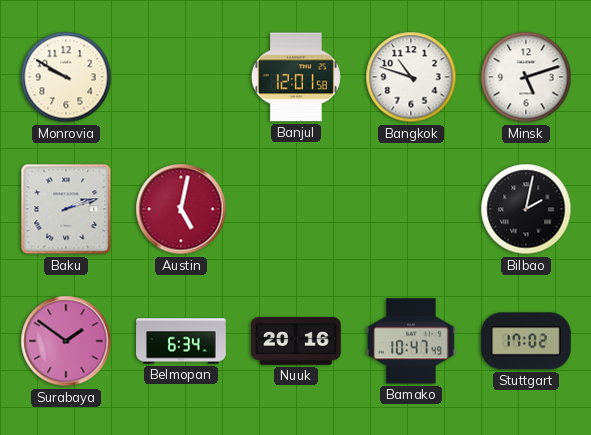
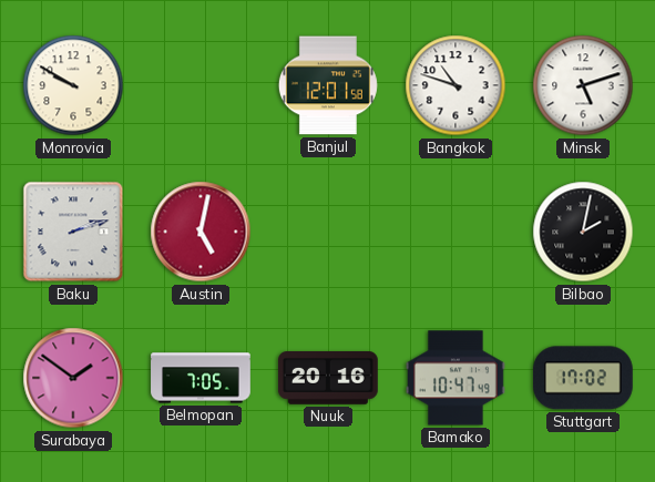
Belmopan: 6:34 -> 7:05
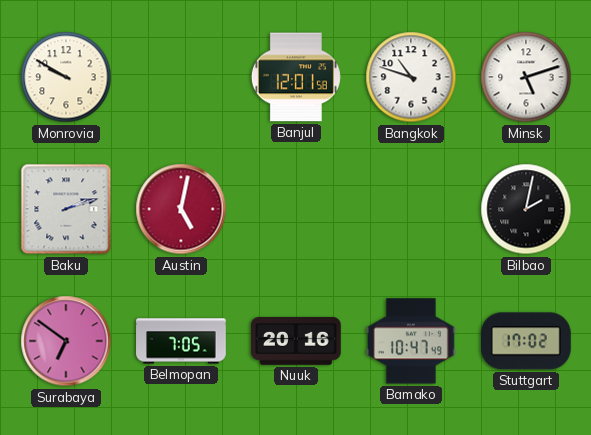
Surabaya: 1:51 -> 6:51
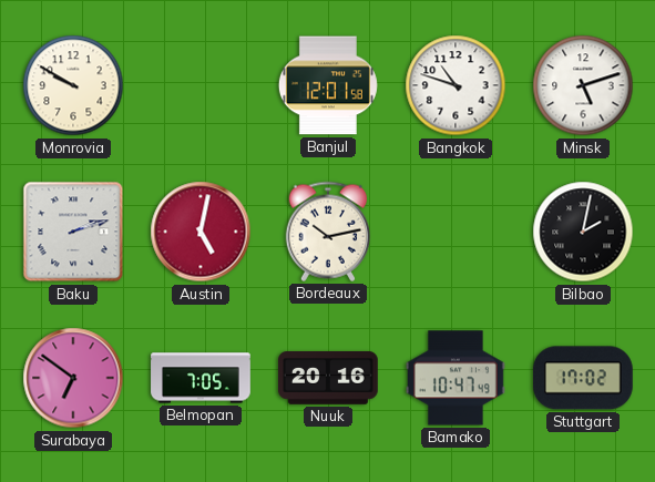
Bordeaux: none -> 10:13
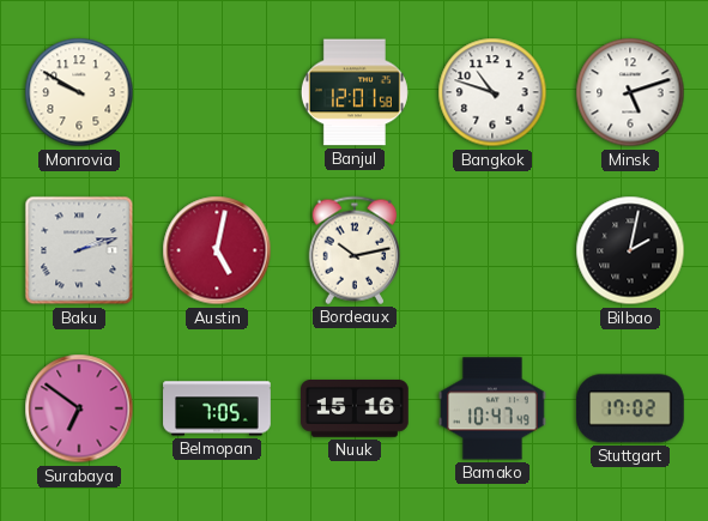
Nuuk: 20:16 -> 15:16
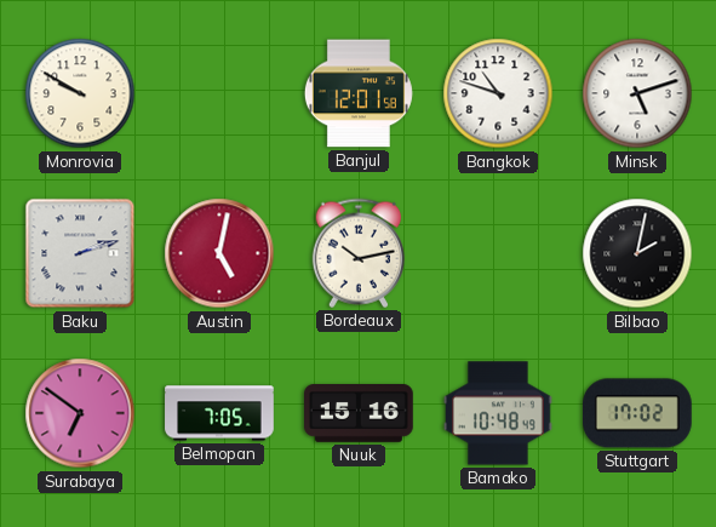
Bamako: 10:47 -> 10:48
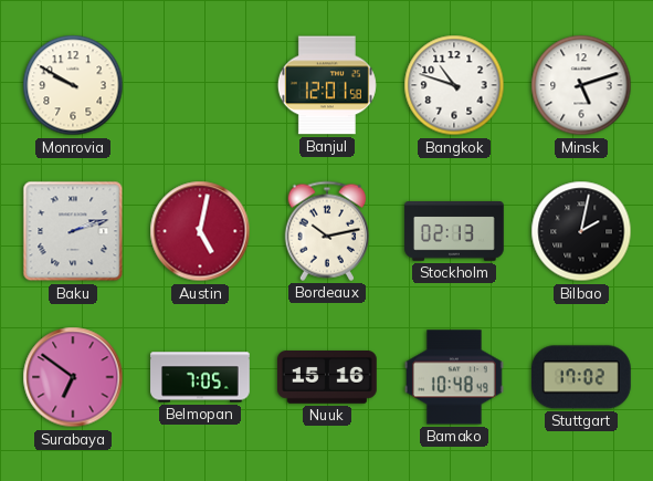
Stockholm: none -> 02:13
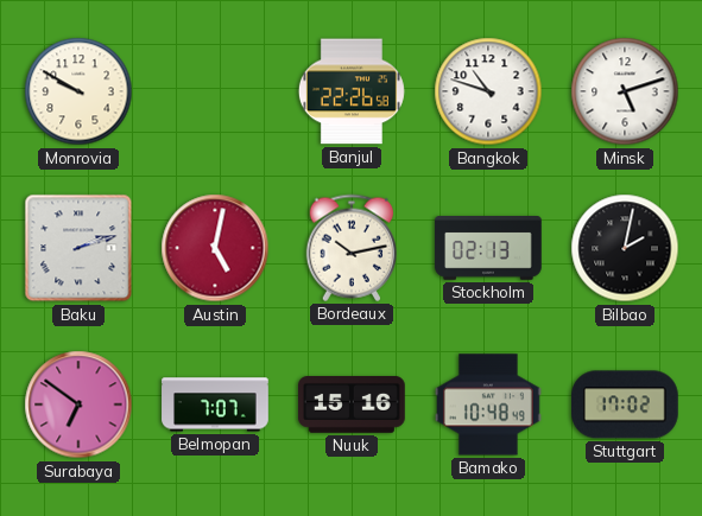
Banjul: 12:01 -> 22:26
Belmopan: 7:05 -> 7:07
